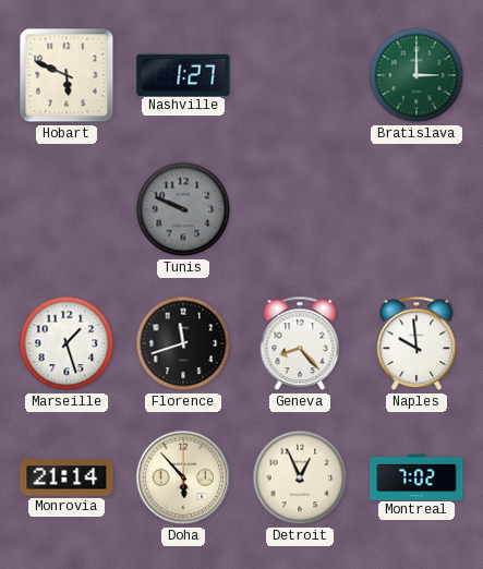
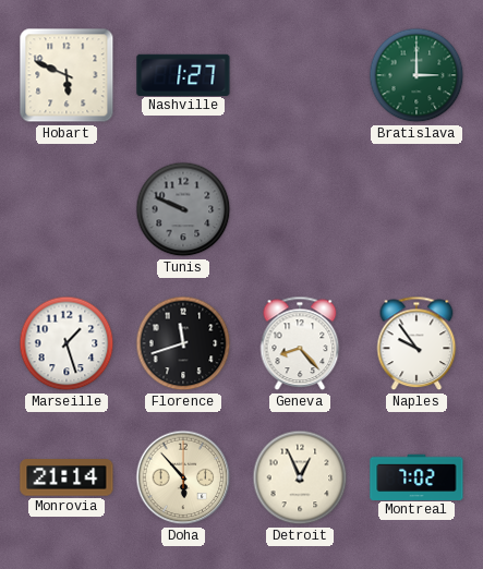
Naples: 9:59 -> 9:54
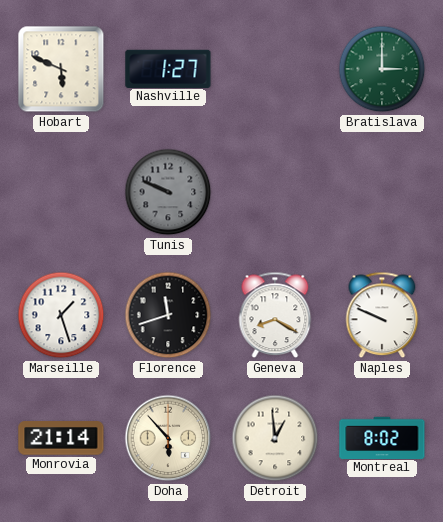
Geneva: 8:23 -> 8:20
Naples: 9:54 -> 9:49
Detroit: 12:56 -> 12:59
Montreal: 7:02 -> 8:02
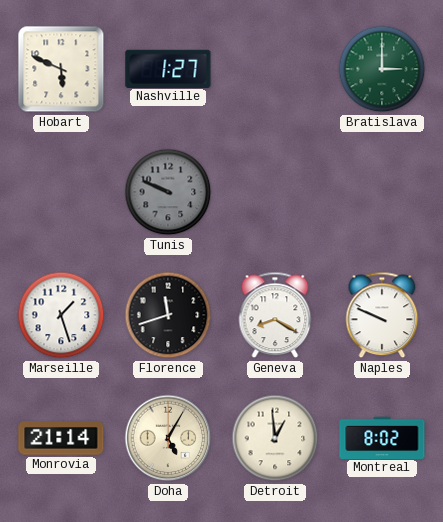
Doha: 5:53 -> 5:05
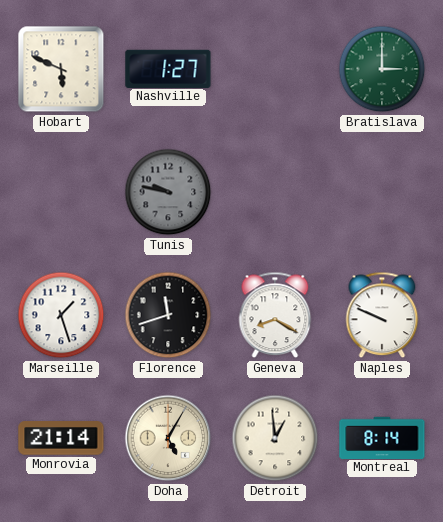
Tunis: 9:49 -> 9:47
Montreal: 8:02 -> 8:14
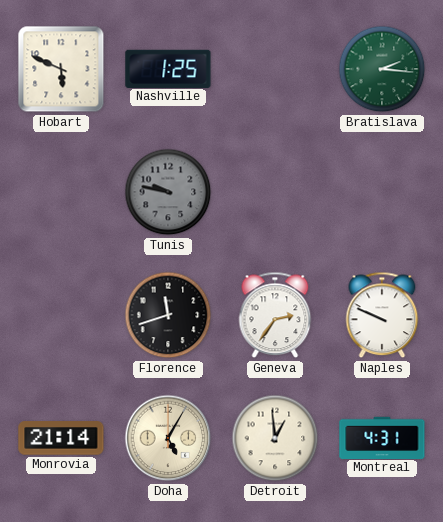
Nashville: 1:27 -> 1:25
Bratislava: 3:00 -> 2:16
Marseille: 1:27 -> none
Geneva: 8:20 -> 2:36
Montreal: 8:14 -> 4:31
